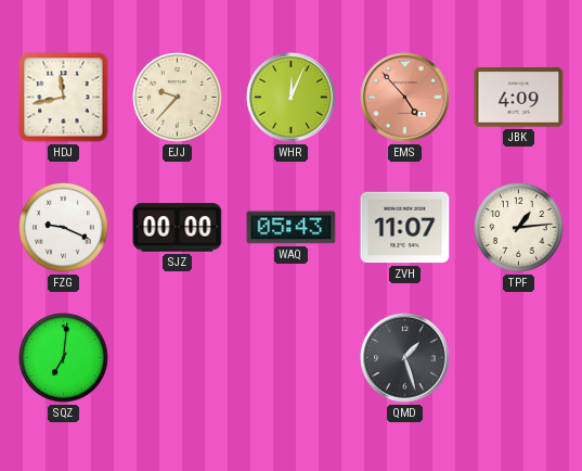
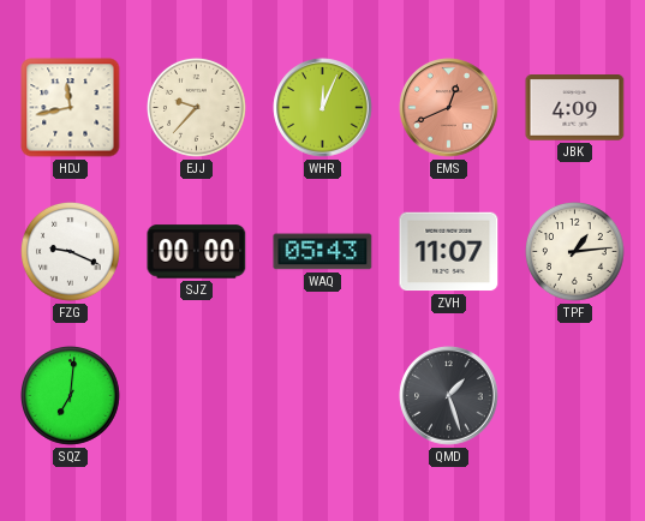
EMS: 4:53 -> 12:41
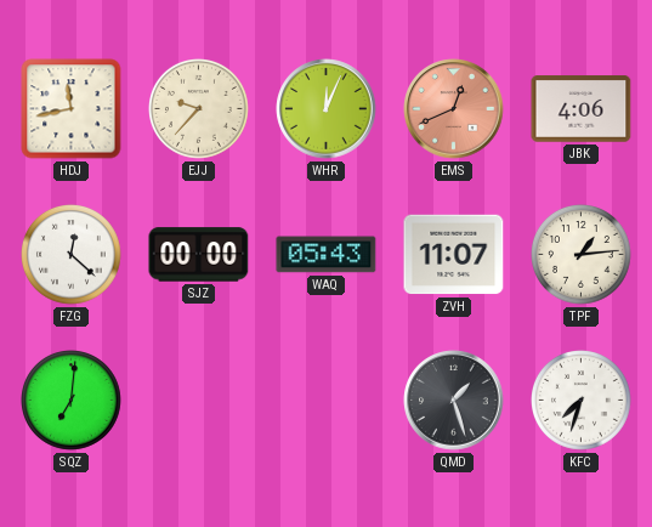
JBK: 4:09 -> 4:06
FZG: 9:19 -> 12:22
KFC: none -> 7:33
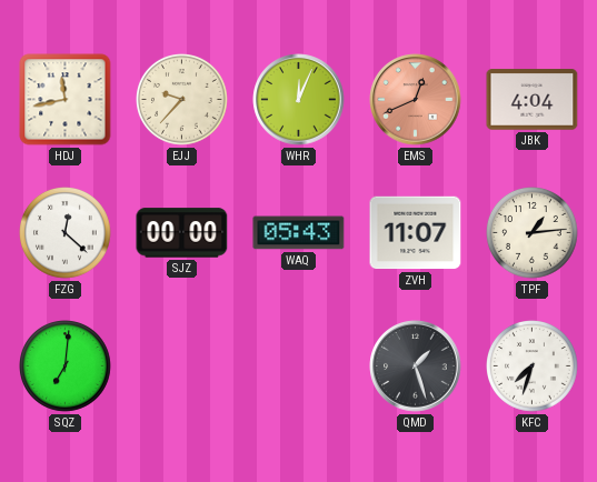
JBK: 4:06 -> 4:04
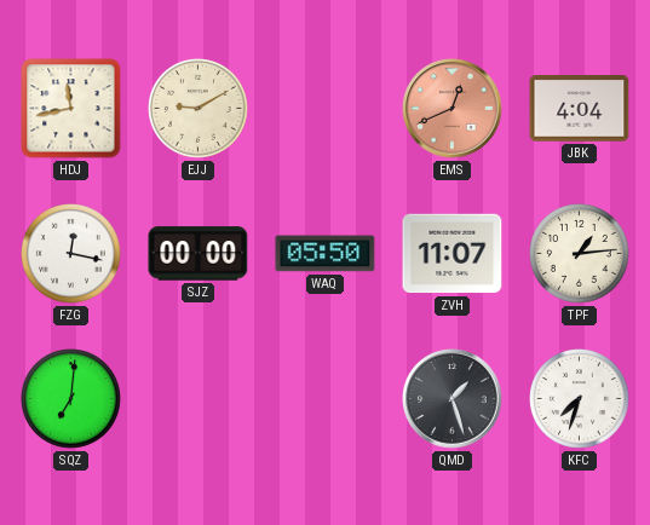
EJJ: 9:37 -> 9:10
WHR: 12:04 -> none
FZG: 12:22 -> 12:17
WAQ: 05:43 -> 05:50
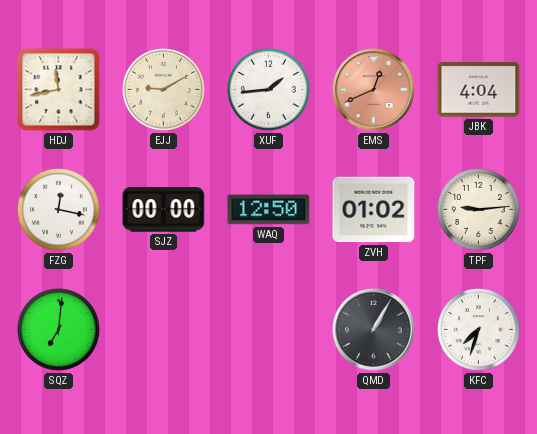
XUF: none -> 1:44
WAQ: 05:50 -> 12:50
ZVH: 11:07 -> 01:02
TPF: 1:14 -> 9:14
QMD: 1:27 -> 1:05
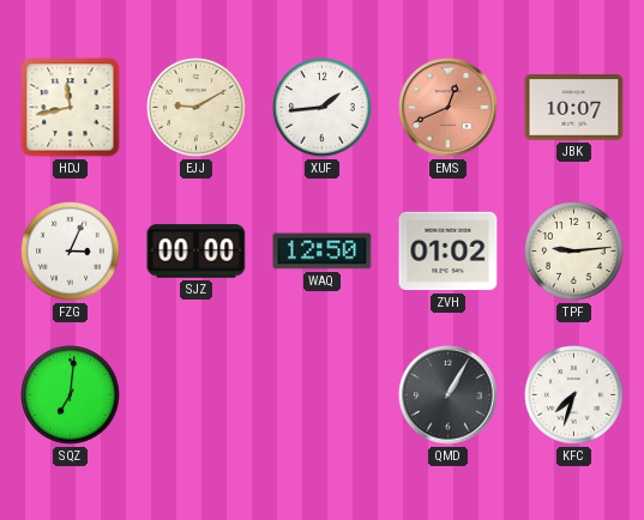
JBK: 4:04 -> 10:07
FZG: 12:17 -> 3:04
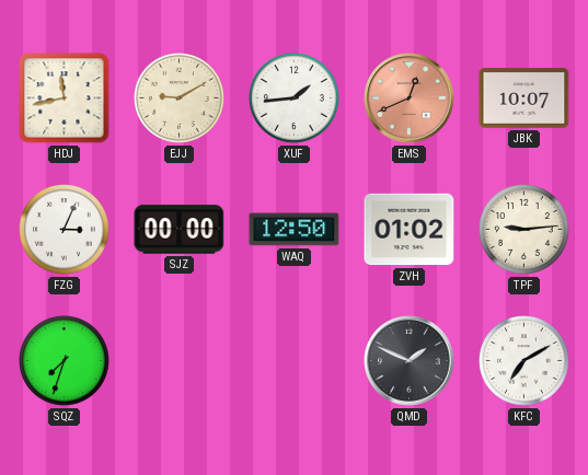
SQZ: 7:01 -> 7:33
QMD: 1:05 -> 1:49
KFC: 7:33 -> 7:10
